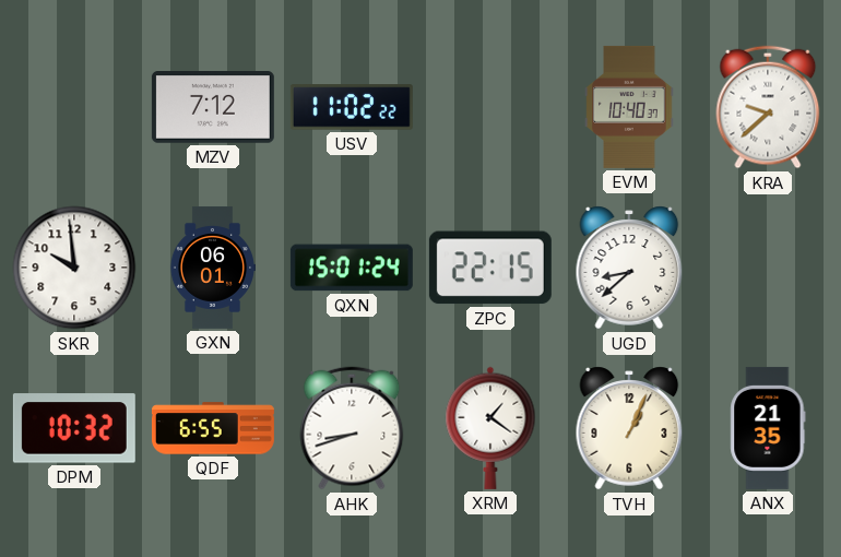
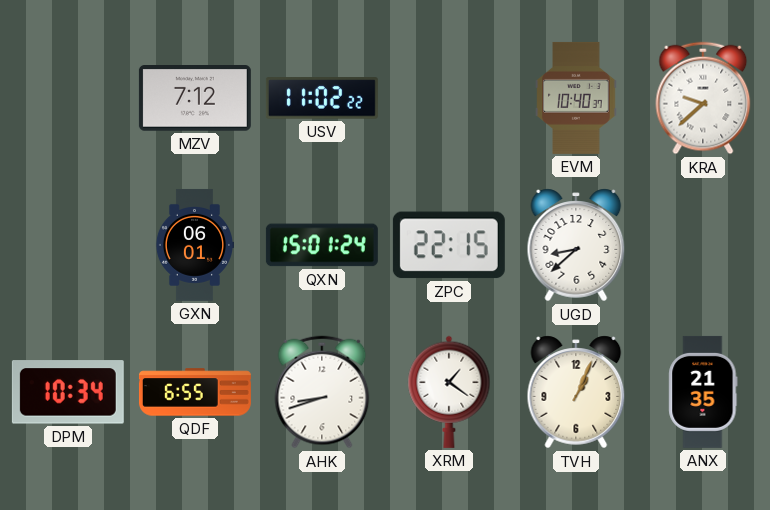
SKR: 9:59 -> none
DPM: 10:32 -> 10:34
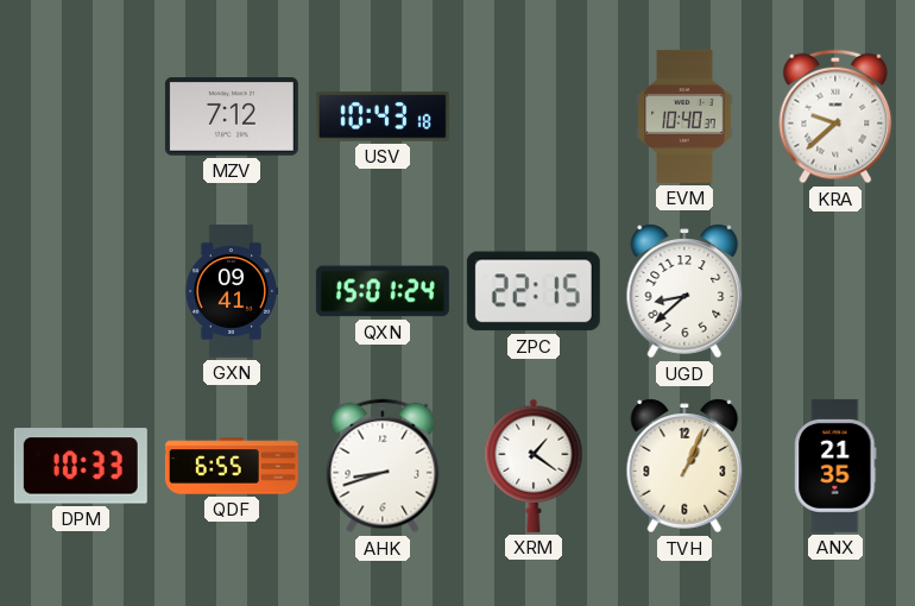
USV: 11:02 -> 10:43
GXN: 06:01 -> 09:41
DPM: 10:34 -> 10:33
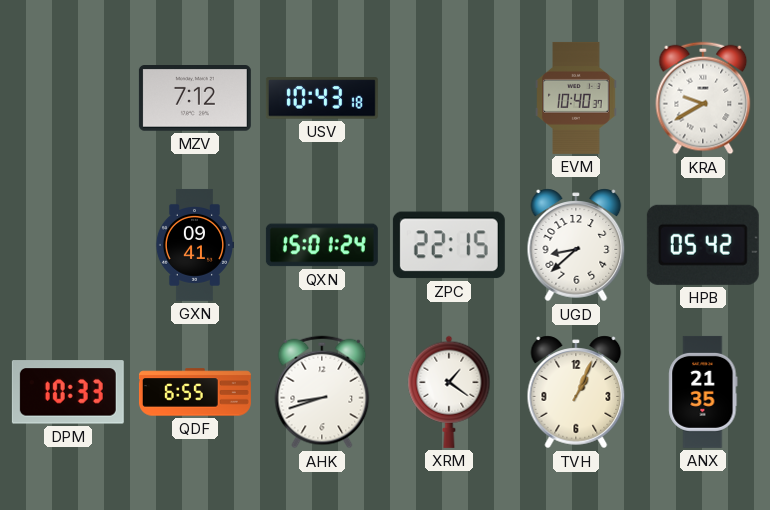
KRA: 9:38 -> 9:40
HPB: none -> 05:42
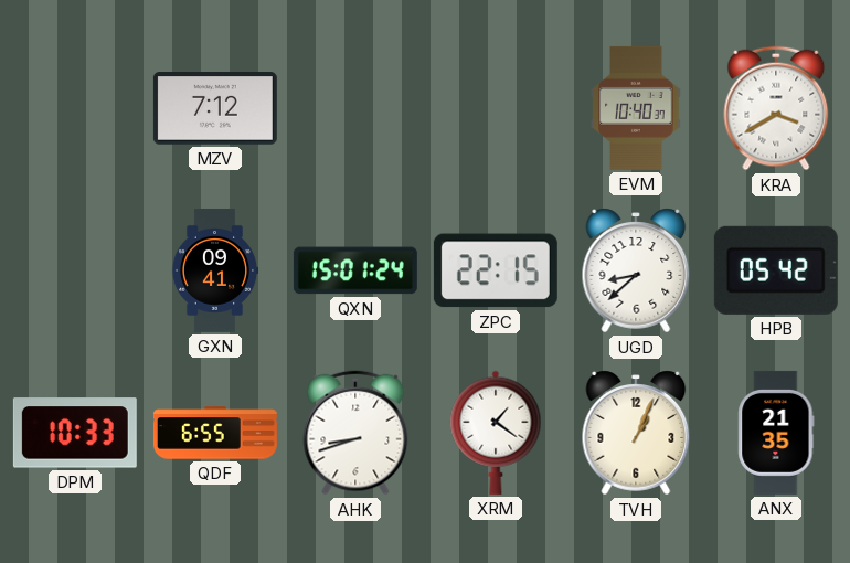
USV: 10:43 -> none
KRA: 9:40 -> 3:40
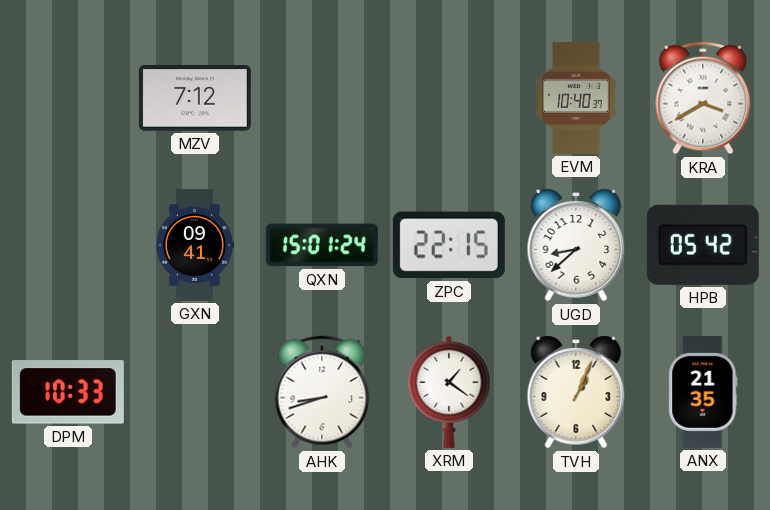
QDF: 6:55 -> none
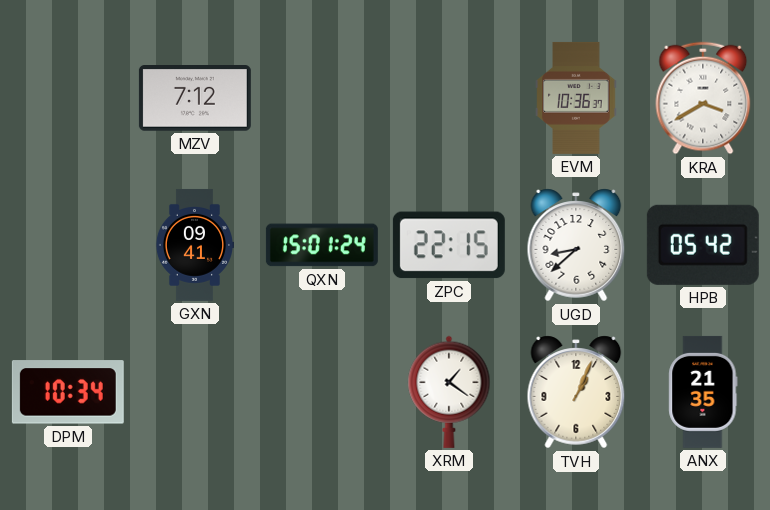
EVM: 10:40 -> 10:36
DPM: 10:33 -> 10:34
AHK: 8:42 -> none
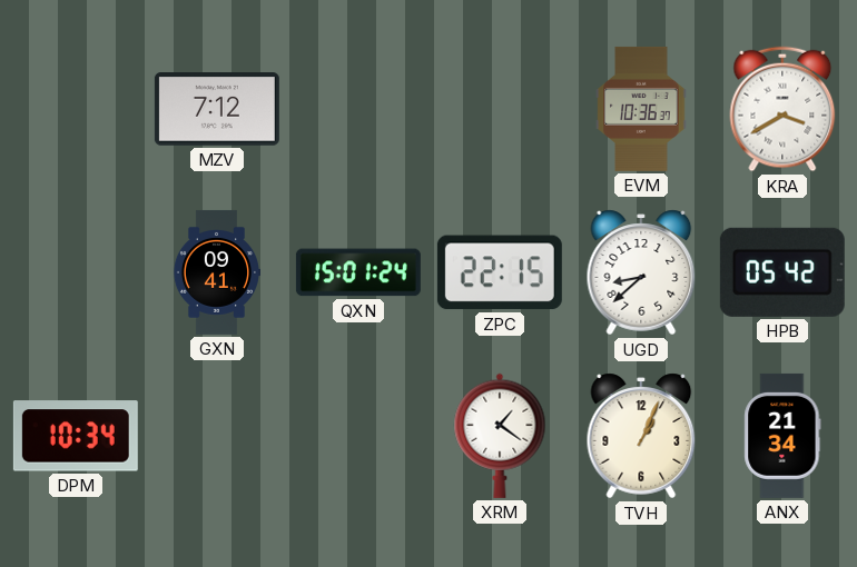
ANX: 21:35 -> 21:34
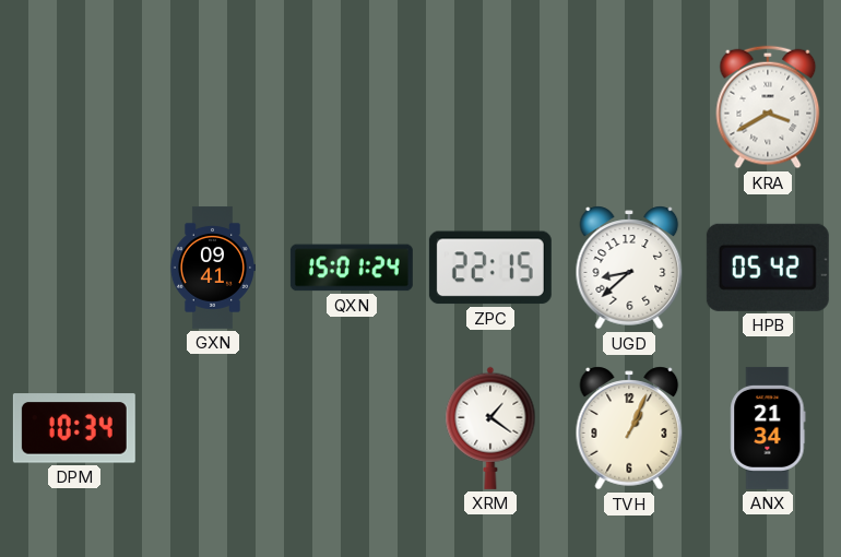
MZV: 7:12 -> none
EVM: 10:36 -> none
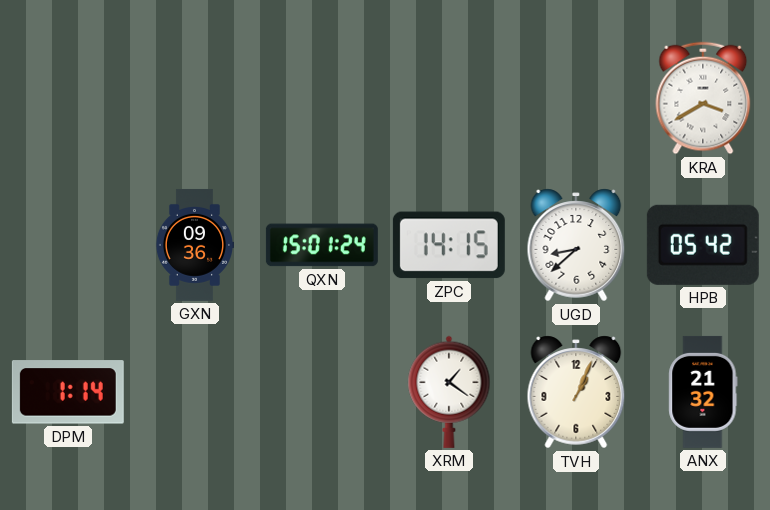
GXN: 09:41 -> 09:36
ZPC: 22:15 -> 14:15
DPM: 10:34 -> 1:14
ANX: 21:34 -> 21:32
